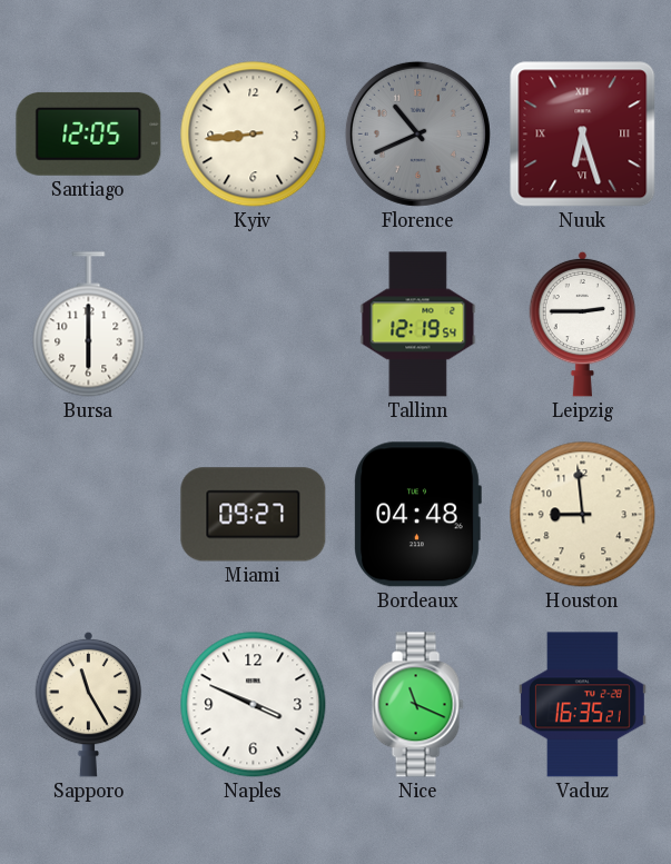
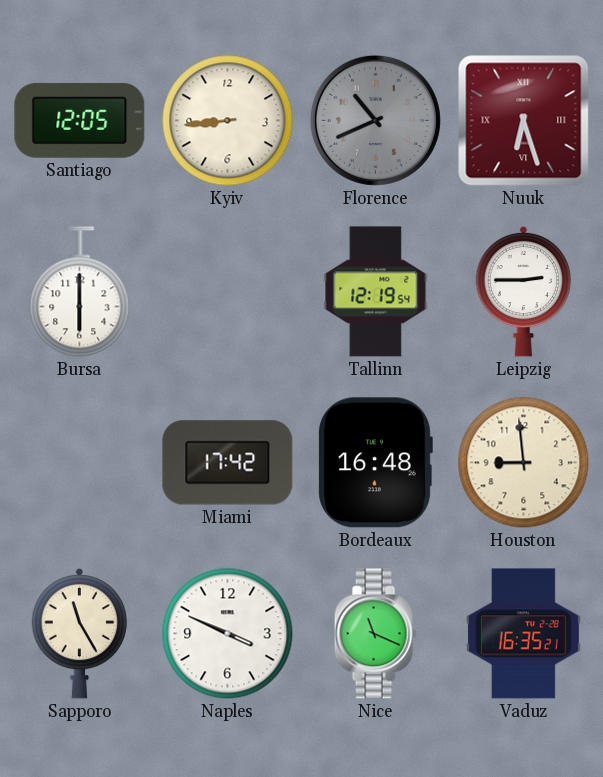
Miami: 09:27 -> 17:42
Bordeaux: 04:48 -> 16:48
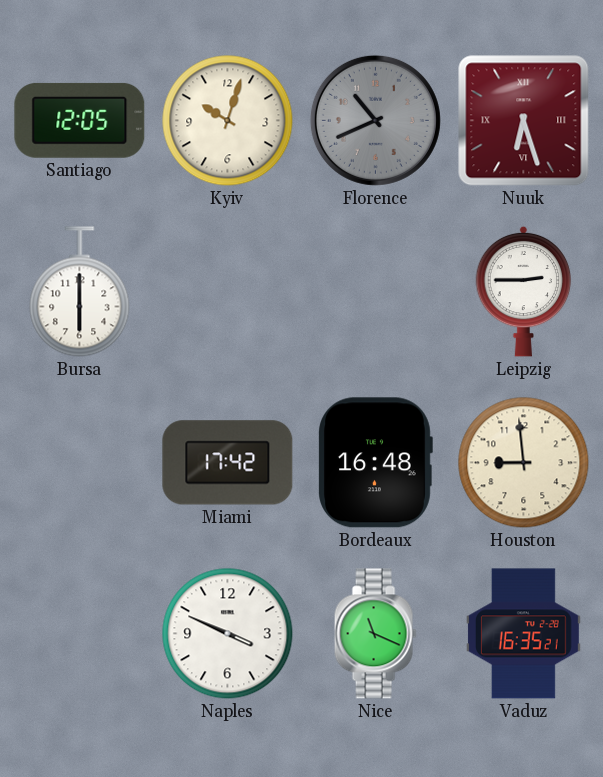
Kyiv: 8:44 -> 10:03
Tallinn: 12:19 -> none
Sapporo: 11:25 -> none
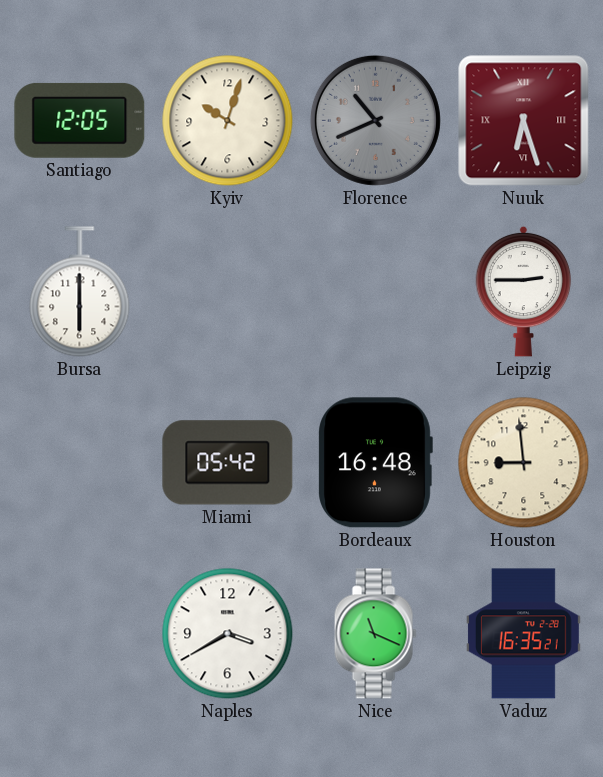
Miami: 17:42 -> 05:42
Naples: 3:49 -> 3:40
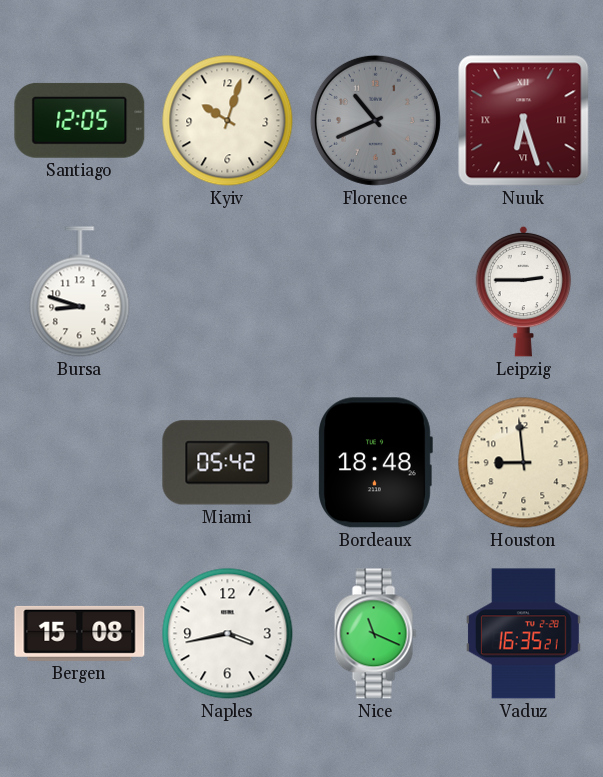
Bursa: 6:00 -> 8:48
Bordeaux: 16:48 -> 18:48
Bergen: none -> 15:08
Naples: 3:40 -> 3:43
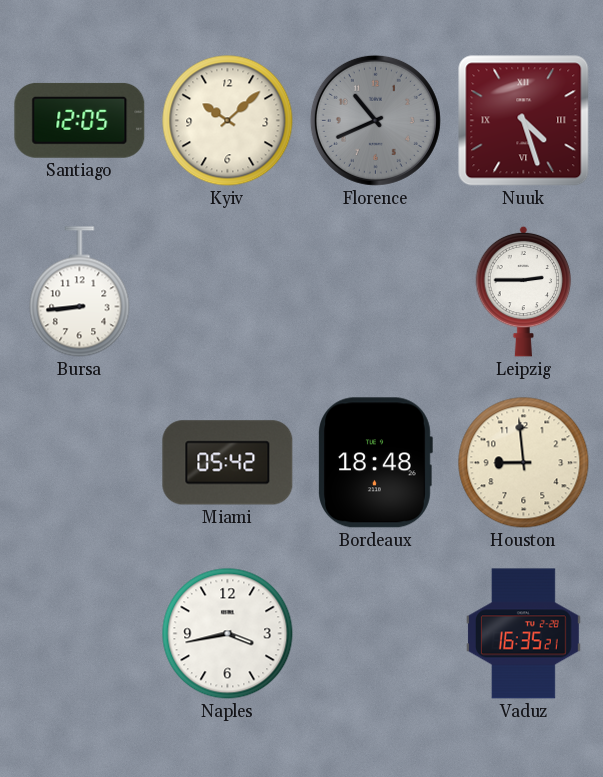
Kyiv: 10:03 -> 10:08
Nuuk: 6:27 -> 4:27
Bursa: 8:48 -> 8:44
Bergen: 15:08 -> none
Nice: 11:19 -> none
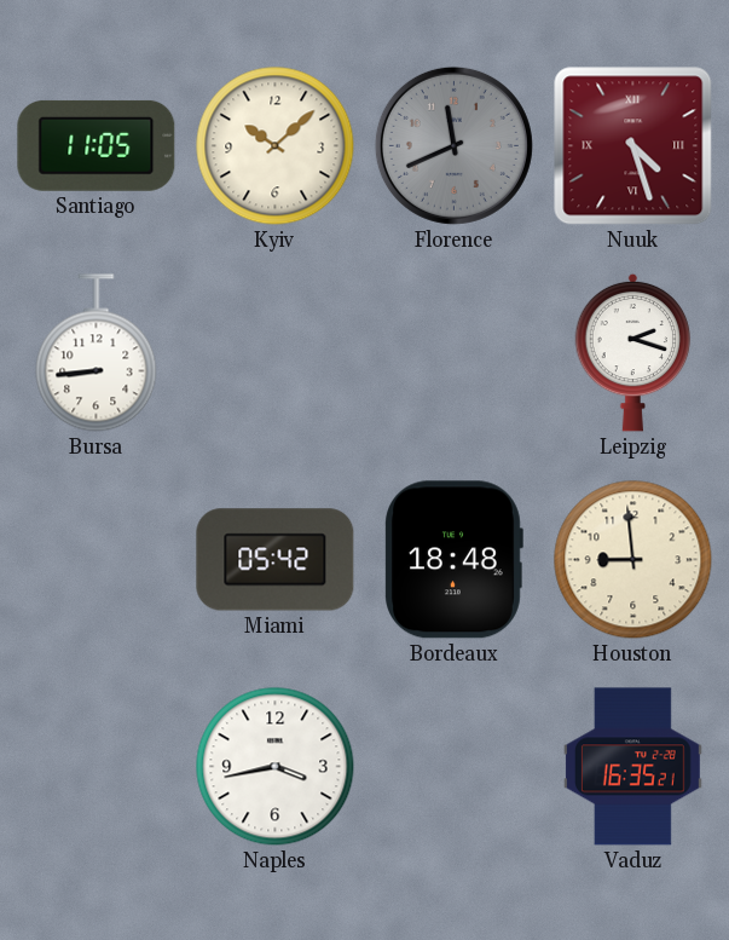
Santiago: 12:05 -> 11:05
Florence: 10:41 -> 11:41
Leipzig: 2:45 -> 2:18
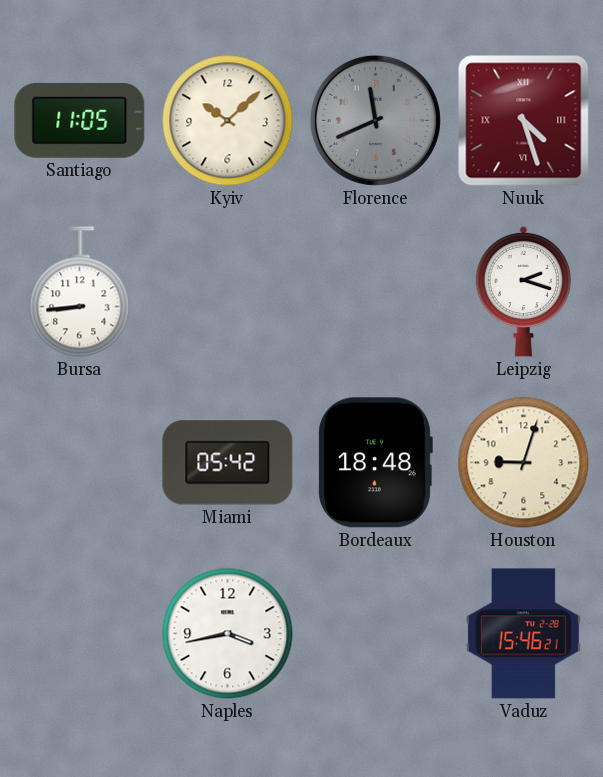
Houston: 8:59 -> 9:03
Vaduz: 16:35 -> 15:46
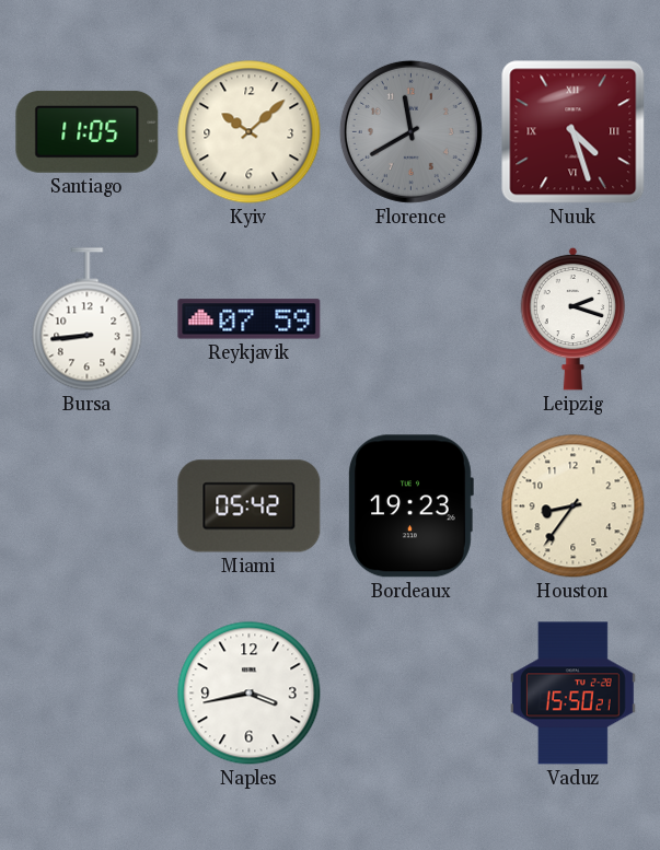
Florence: 11:41 -> 11:40
Reykjavik: none -> 07:59
Bordeaux: 18:48 -> 19:23
Houston: 9:03 -> 8:36
Vaduz: 15:46 -> 15:50
